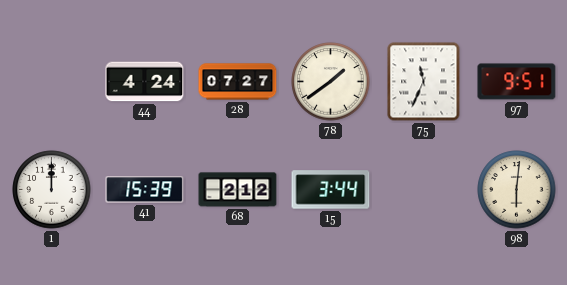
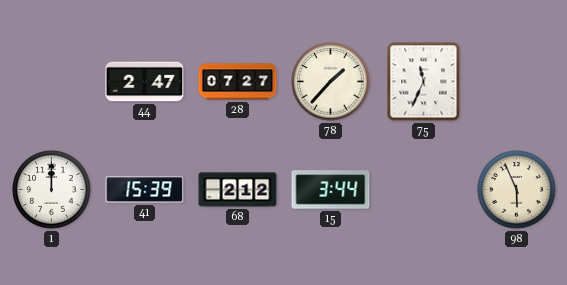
44: 4:24 -> 2:47
78: 1:39 -> 1:37
97: 9:51 -> none
98: 6:01 -> 5:56
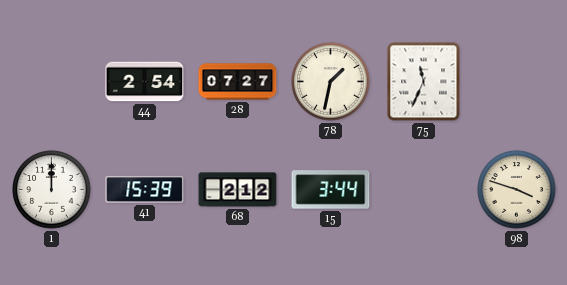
44: 2:47 -> 2:54
78: 1:37 -> 1:32
98: 5:56 -> 3:48
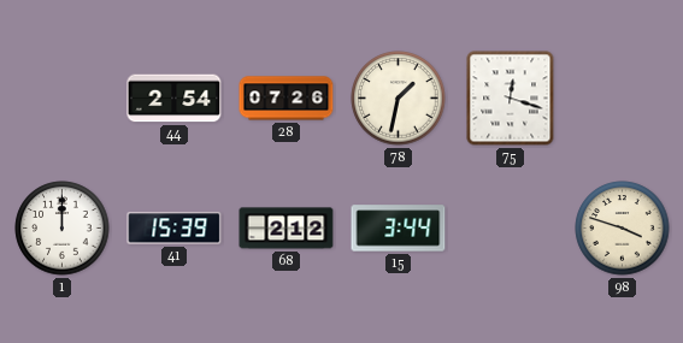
28: 07:27 -> 07:26
75: 11:34 -> 12:18
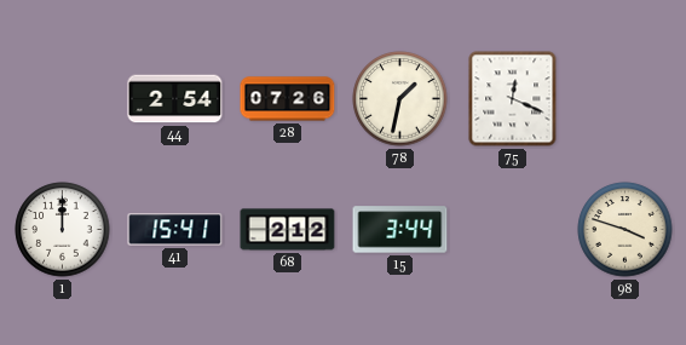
75: 12:18 -> 12:19
41: 15:39 -> 15:41
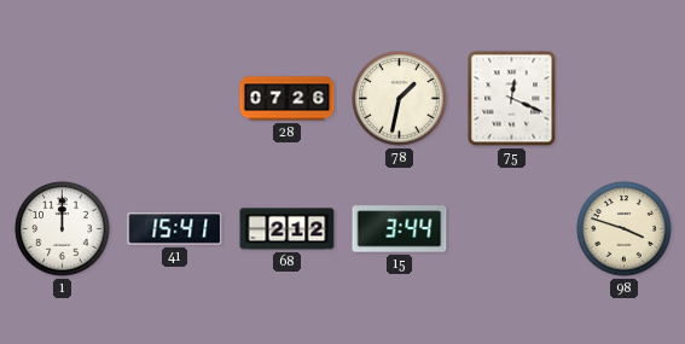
44: 2:54 -> none
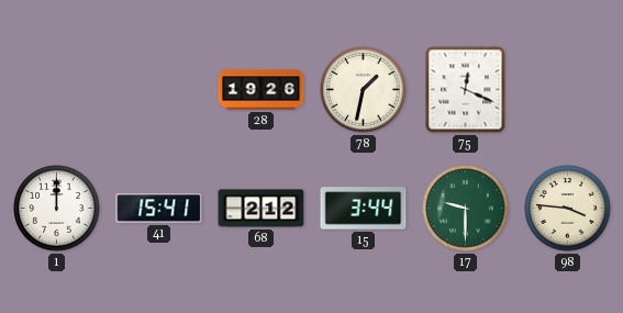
28: 07:26 -> 19:26
17: none -> 9:30
98: 3:48 -> 3:46
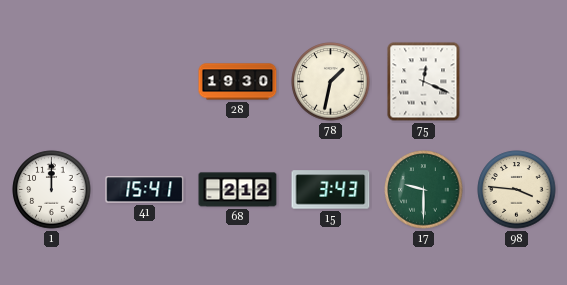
28: 19:26 -> 19:30
15: 3:44 -> 3:43
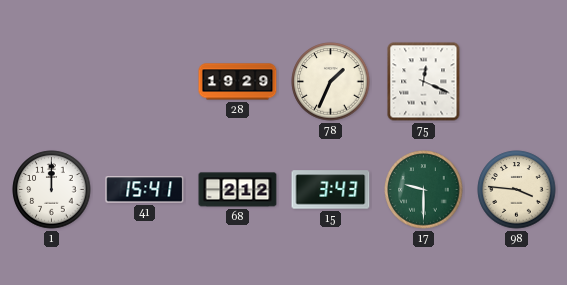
28: 19:30 -> 19:29
78: 1:32 -> 1:34
